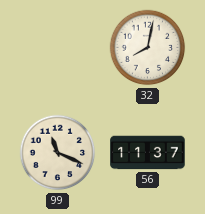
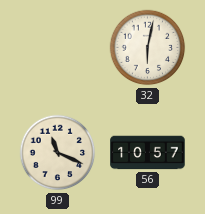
32: 8:02 -> 6:02
56: 11:37 -> 10:57
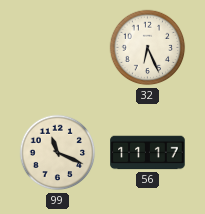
32: 6:02 -> 6:26
56: 10:57 -> 11:17
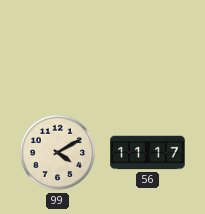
32: 6:26 -> none
99: 11:19 -> 4:10
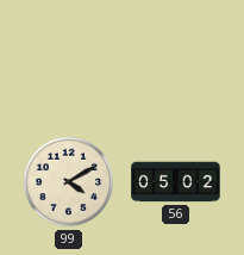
56: 11:17 -> 05:02
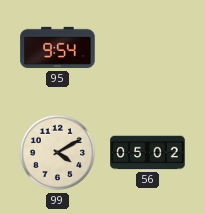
95: none -> 9:54
